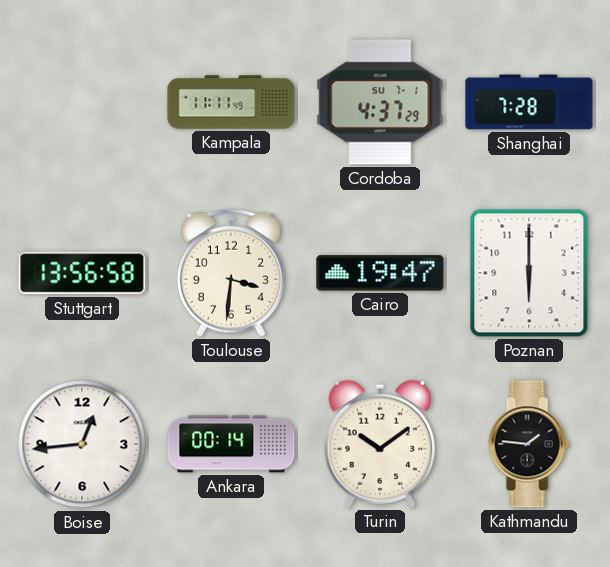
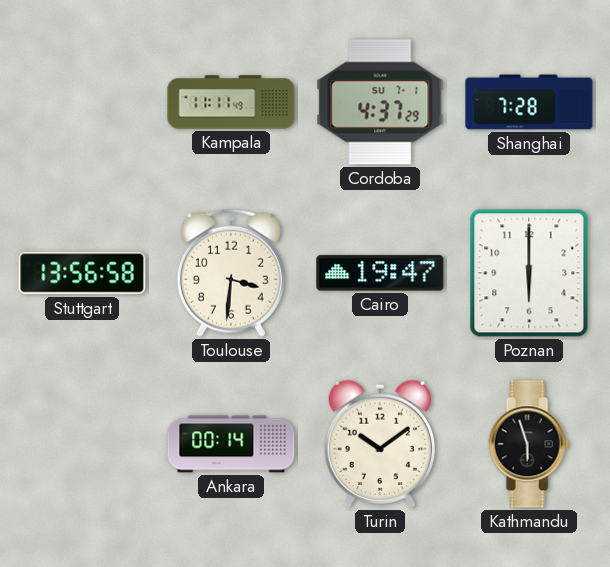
Boise: 12:44 -> none
Kathmandu: 1:46 -> 5:57
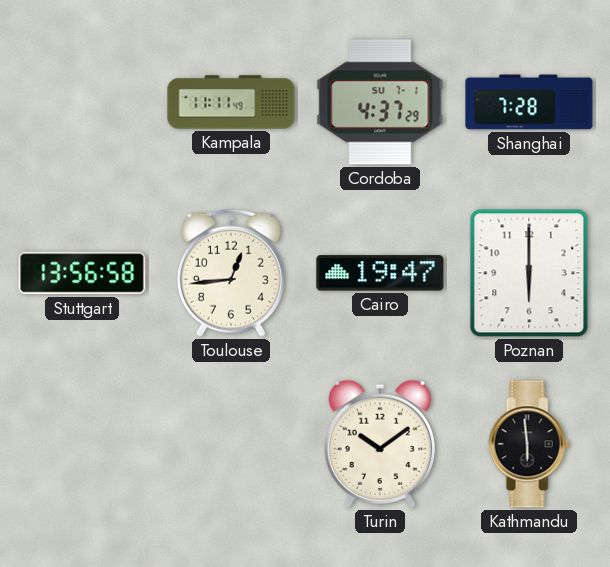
Toulouse: 3:31 -> 12:44
Ankara: 00:14 -> none
Kathmandu: 5:57 -> 5:59
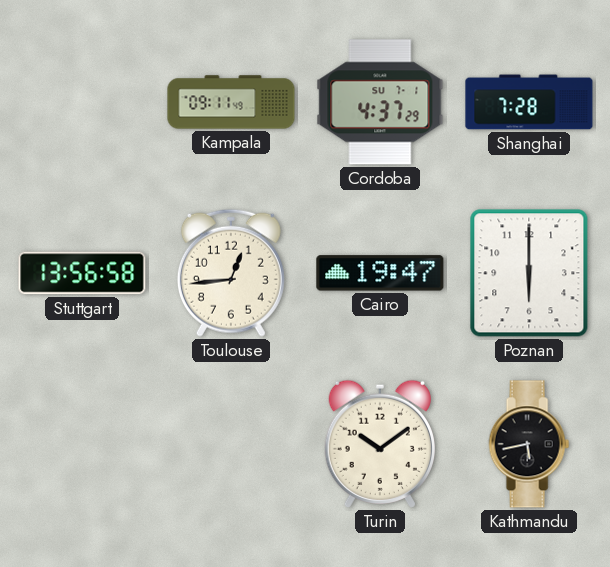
Kampala: 11:11 -> 09:11
Kathmandu: 5:59 -> 5:43
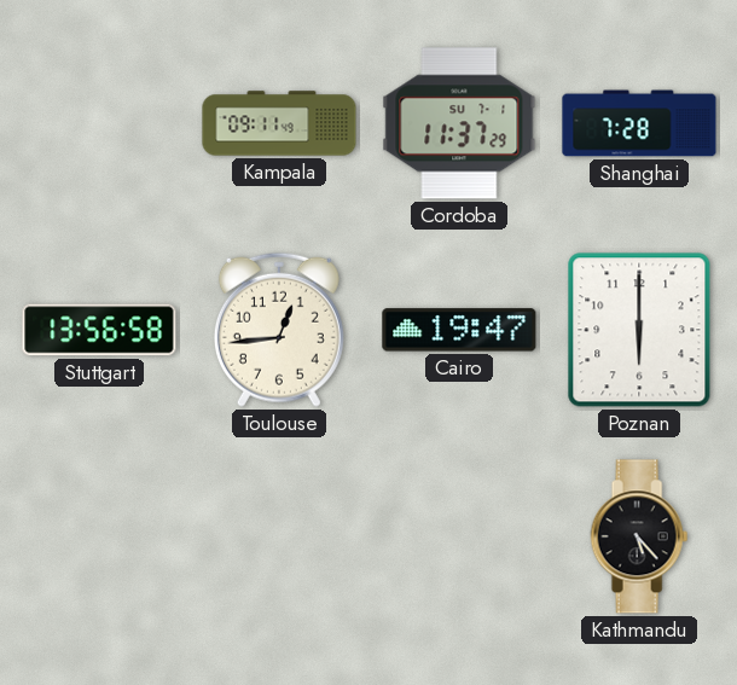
Cordoba: 4:37 -> 11:37
Turin: 10:09 -> none
Kathmandu: 5:43 -> 5:23
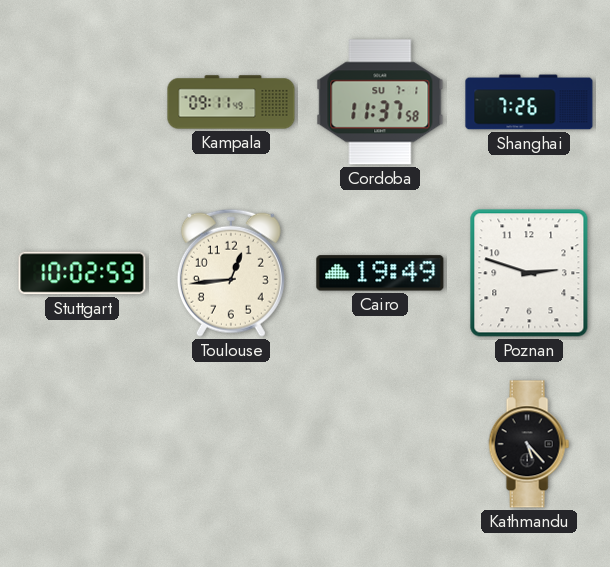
Cordoba: 11:37:29 -> 11:37:58
Shanghai: 7:28 -> 7:26
Stuttgart: 13:56 -> 10:02
Cairo: 19:47 -> 19:49
Poznan: 6:00 -> 2:48
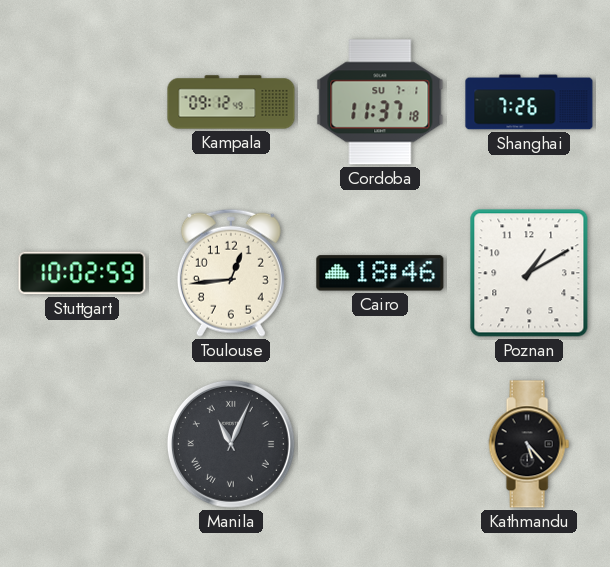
Kampala: 09:11 -> 09:12
Cordoba: 11:37:58 -> 11:37:18
Cairo: 19:49 -> 18:46
Poznan: 2:48 -> 1:10
Manila: none -> 11:04
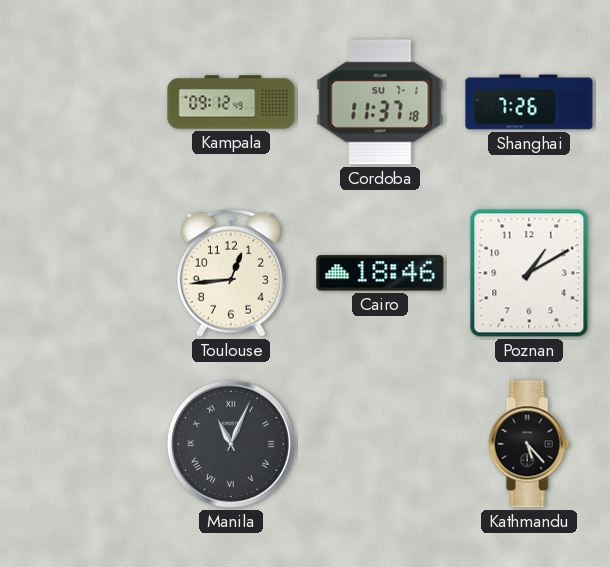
Stuttgart: 10:02 -> none
